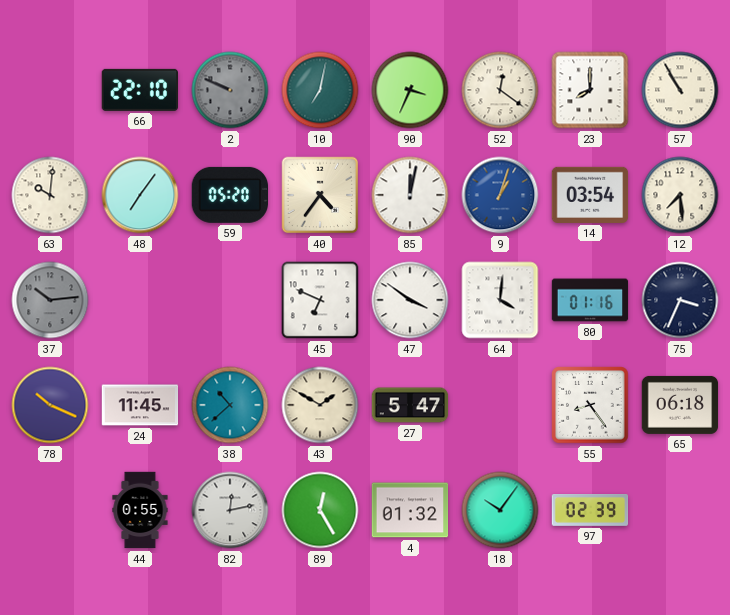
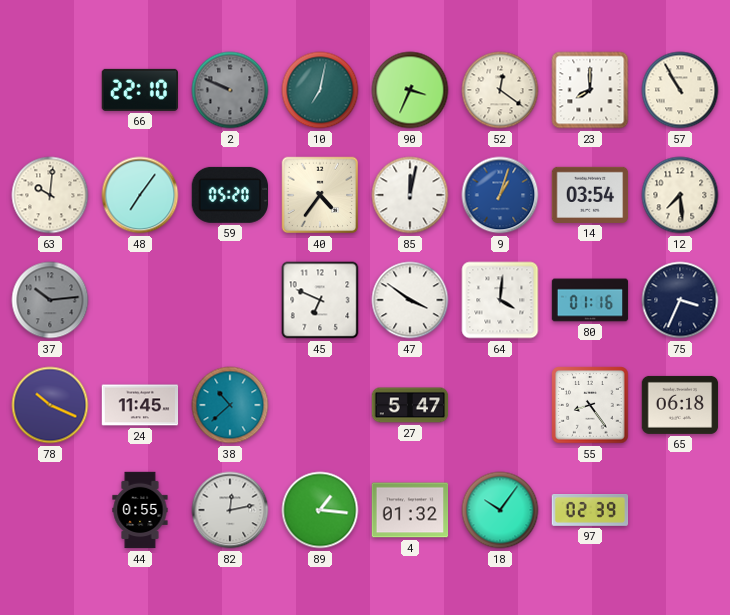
43: 1:50 -> none
89: 12:25 -> 1:16
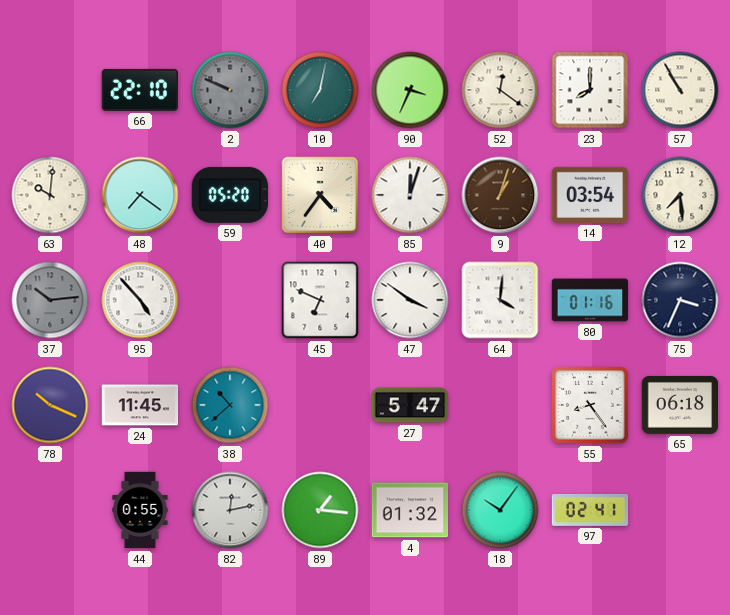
48: 7:06 -> 7:21
85: 12:02 -> 12:03
9 dial: blue -> brown
95: none -> 4:53
97: 02:39 -> 02:41
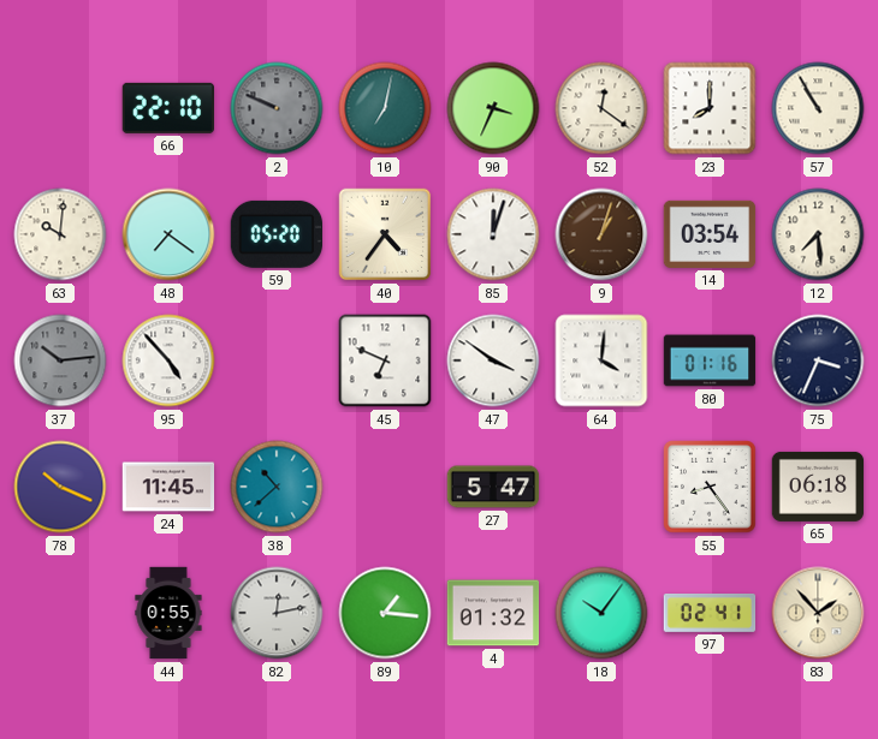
83: none -> 1:53
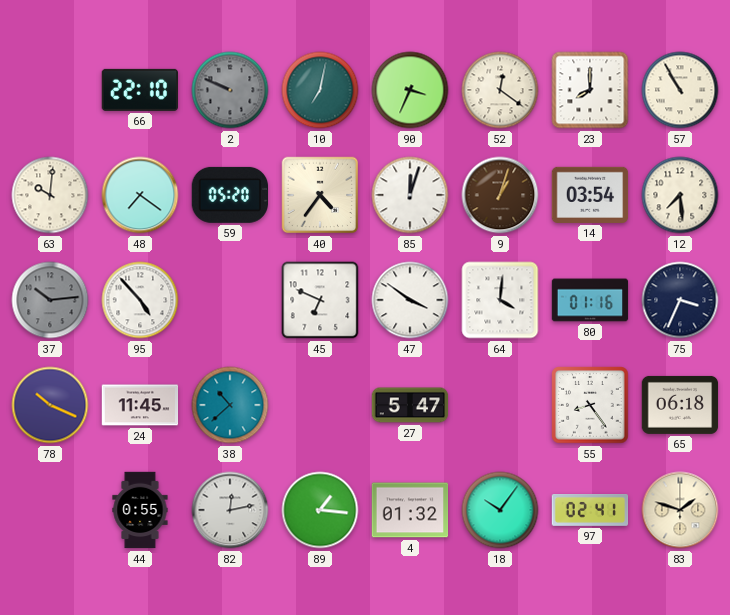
83: 1:53 -> 1:48
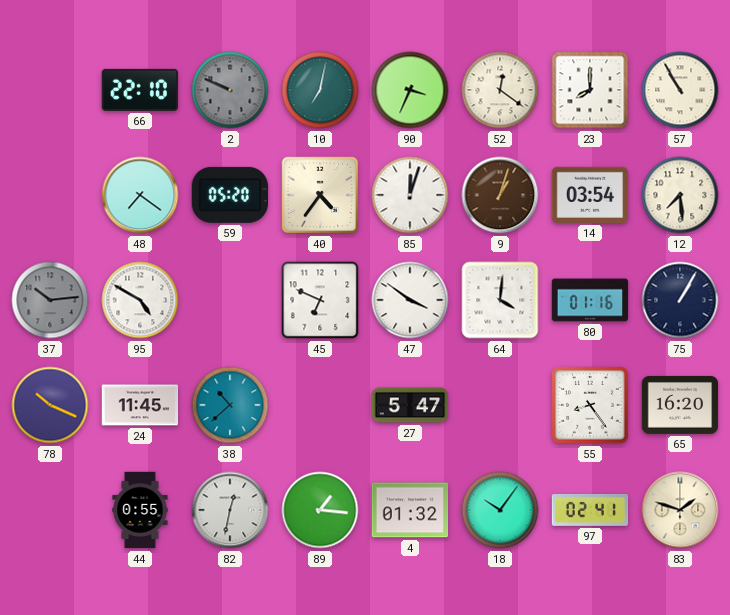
63: 10:01 -> none
95: 4:53 -> 4:50
75: 3:34 -> 1:05
65: 06:18 -> 16:20
82: 12:13 -> 12:32
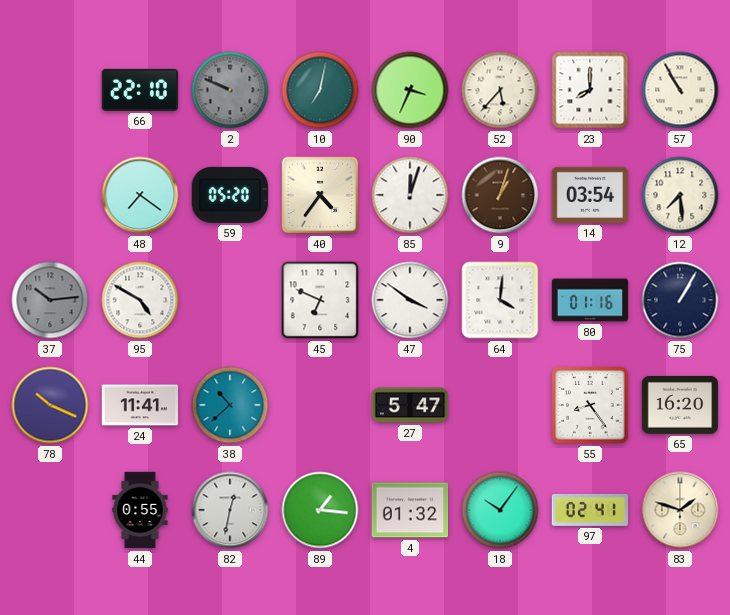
52: 12:21 -> 5:37
24: 11:45 -> 11:41
